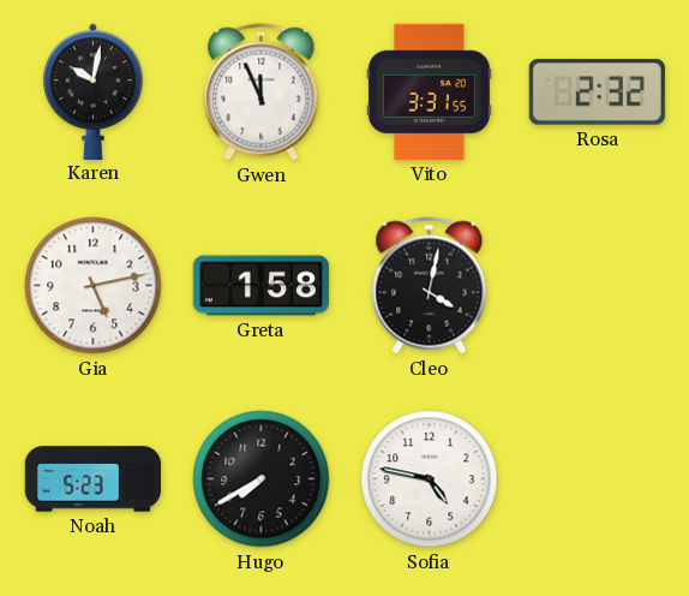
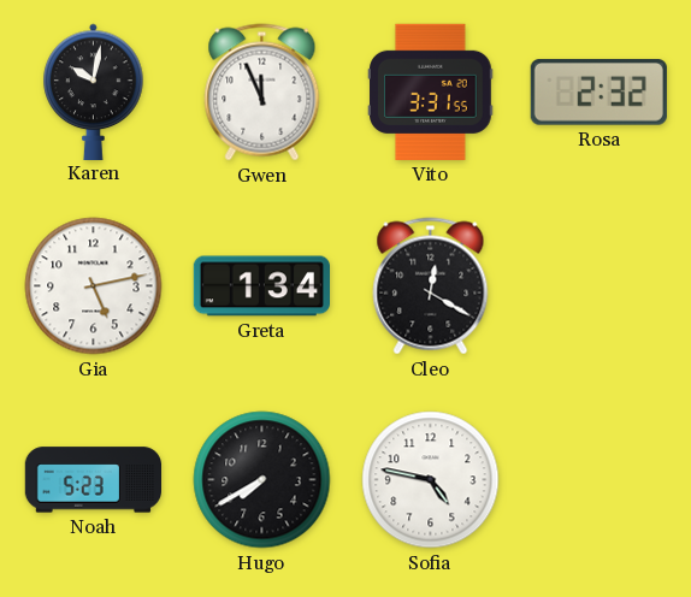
Greta: 1:58 -> 1:34
Cleo: 4:02 -> 12:20
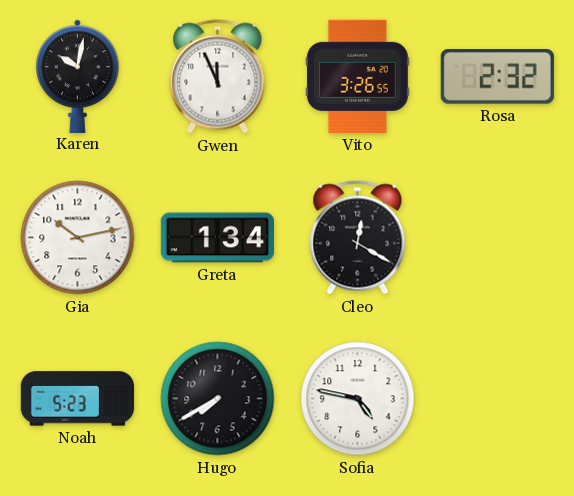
Vito: 3:31 -> 3:26
Gia: 5:13 -> 10:13
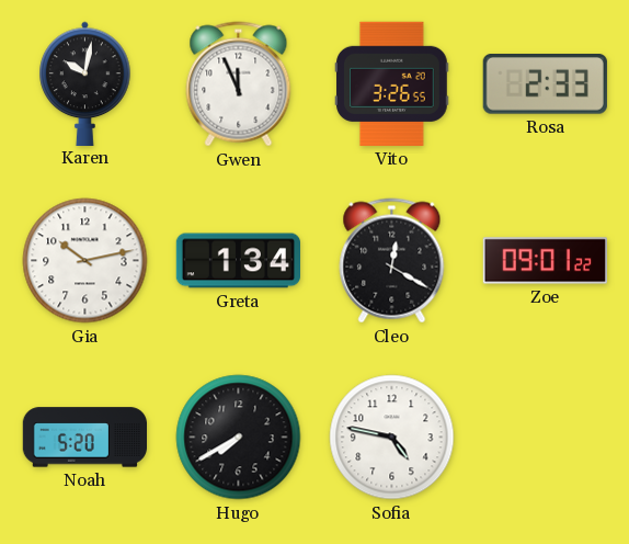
Rosa: 2:32 -> 2:33
Zoe: none -> 09:01
Noah: 5:23 -> 5:20
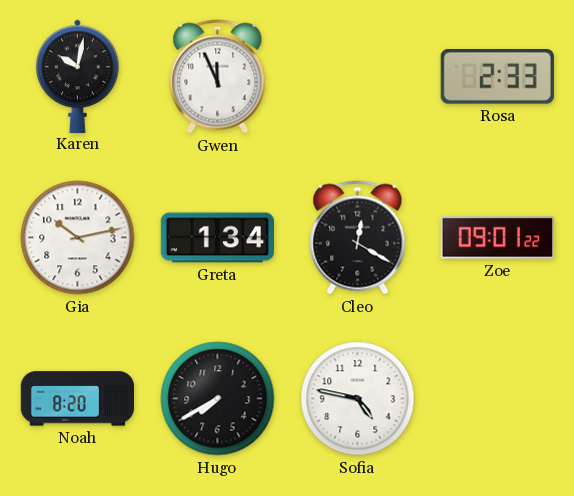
Vito: 3:26 -> none
Noah: 5:20 -> 8:20
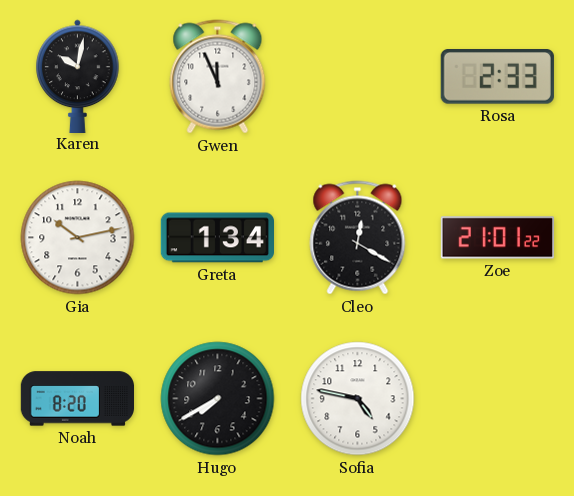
Zoe: 09:01 -> 21:01
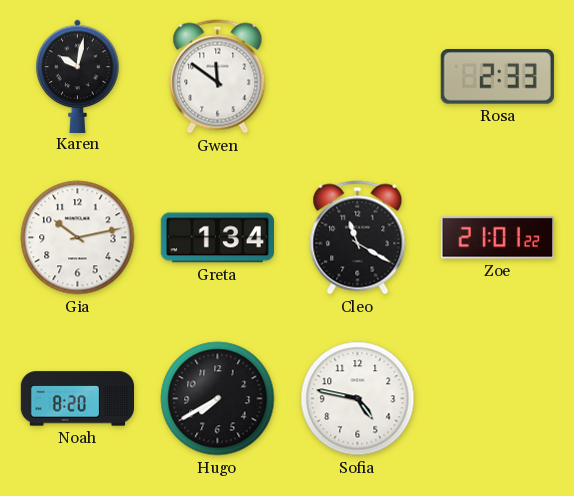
Gwen: 11:56 -> 11:51
Cleo: 12:20 -> 11:20
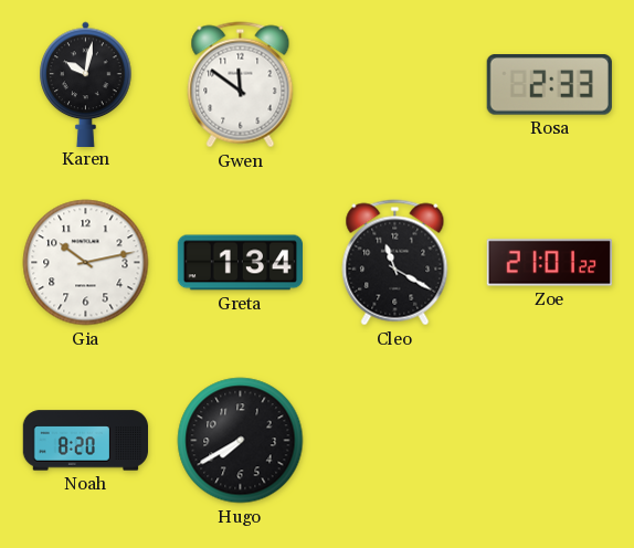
Sofia: 4:47 -> none
